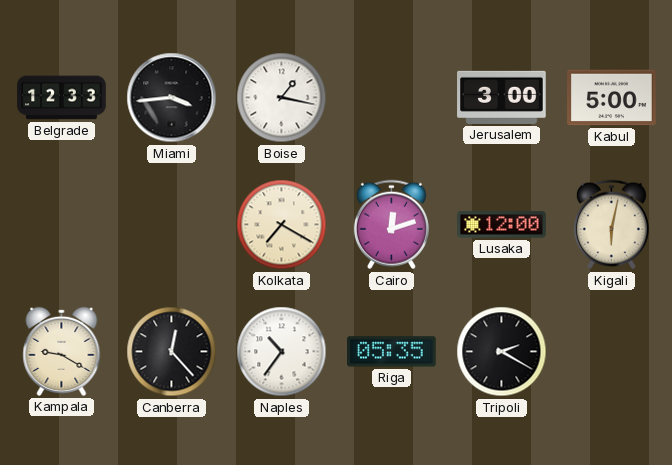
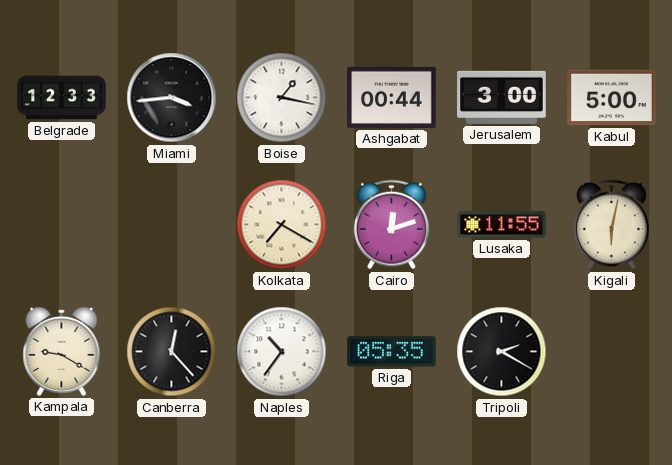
Ashgabat: none -> 00:44
Lusaka: 12:00 -> 11:55
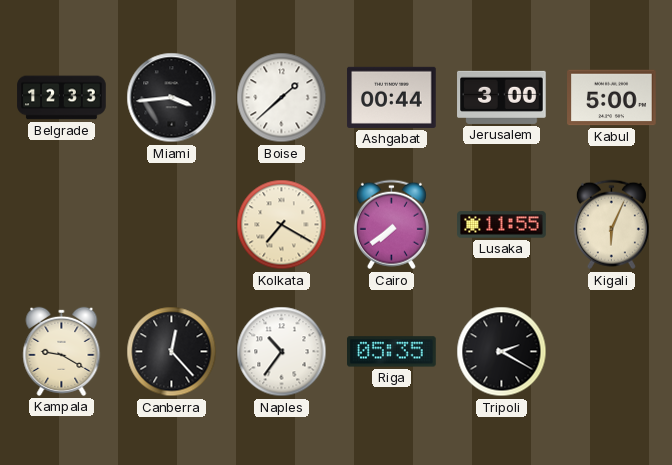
Boise: 1:17 -> 1:38
Cairo: 12:12 -> 7:39
Kigali: 6:02 -> 6:04
